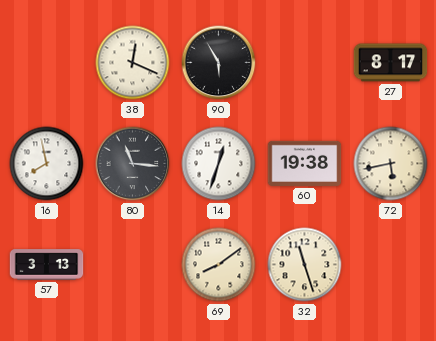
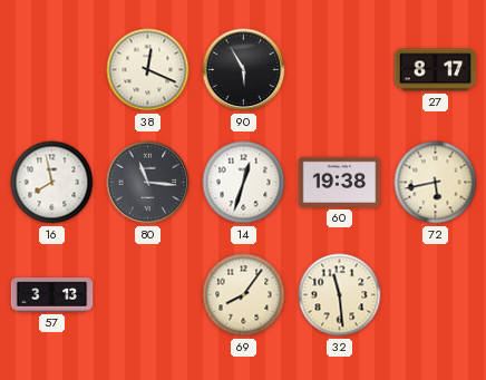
69: 8:09 -> 8:06
32: 11:27 -> 11:29
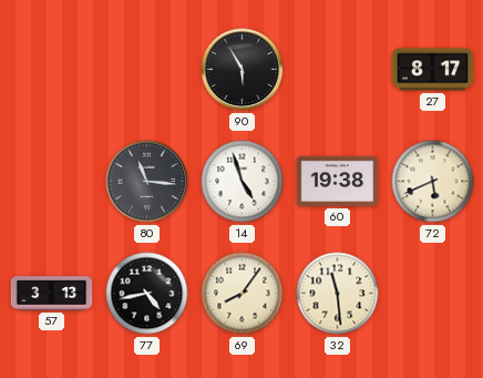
38: 12:19 -> none
16: 7:58 -> none
14: 12:33 -> 4:57
72: 5:43 -> 5:41
77: none -> 4:43
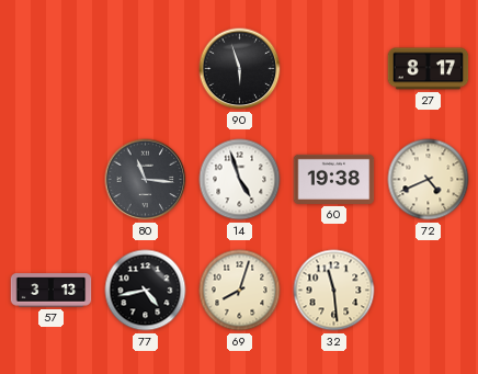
90: 5:55 -> 5:57
72: 5:41 -> 4:41
69: 8:06 -> 8:03
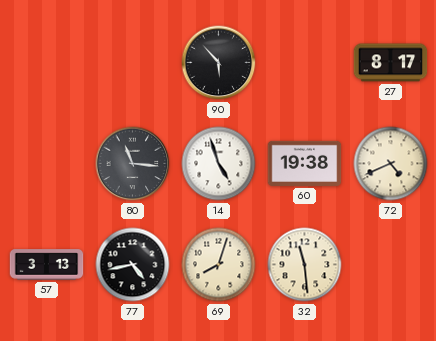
90: 5:57 -> 5:53
